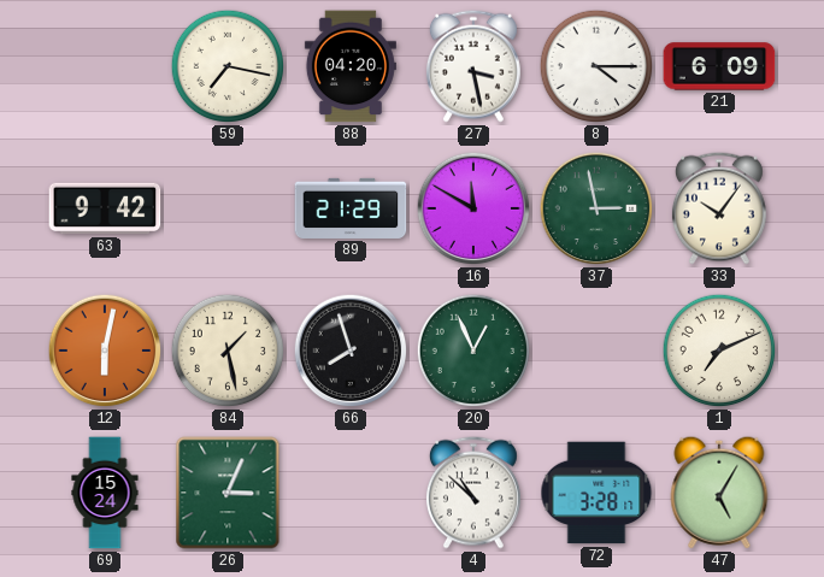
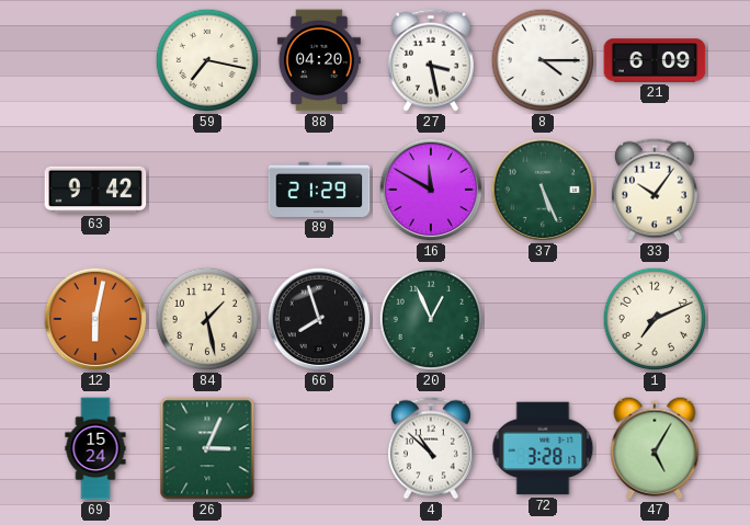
37: 2:58 -> 5:26
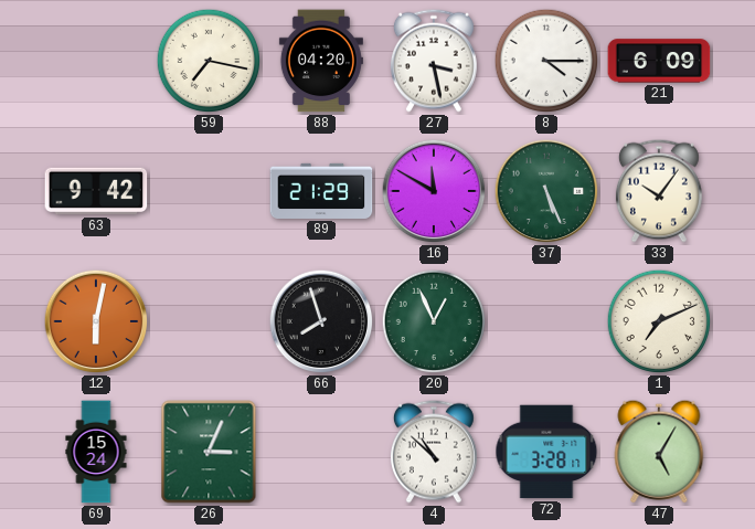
84: 1:28 -> none
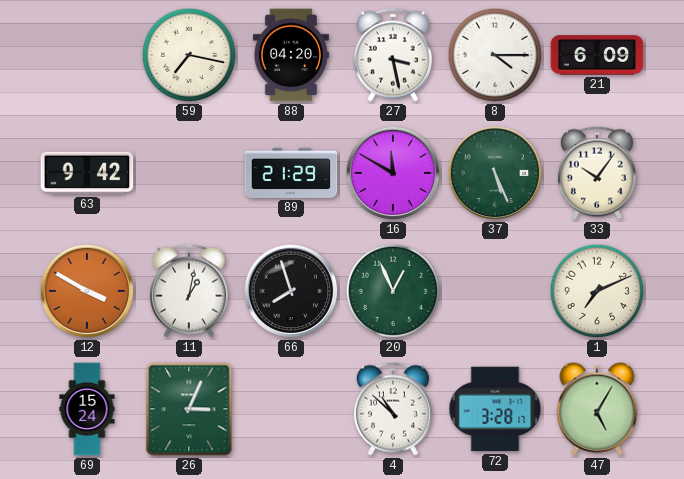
12: 6:02 -> 3:50
11: none -> 1:02
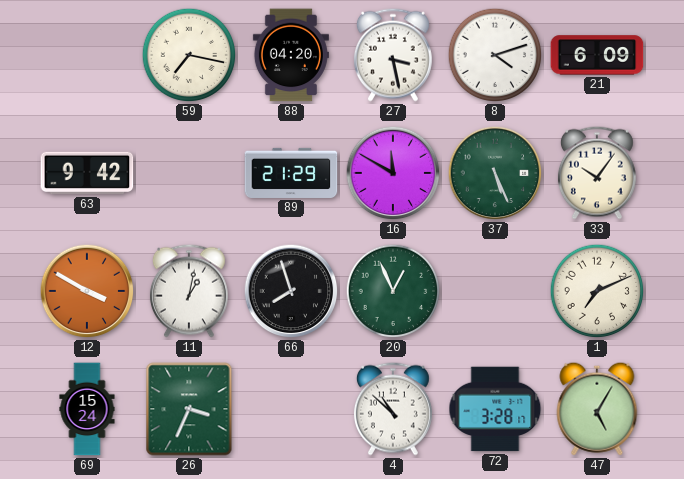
8: 4:15 -> 4:12
26: 3:04 -> 3:34
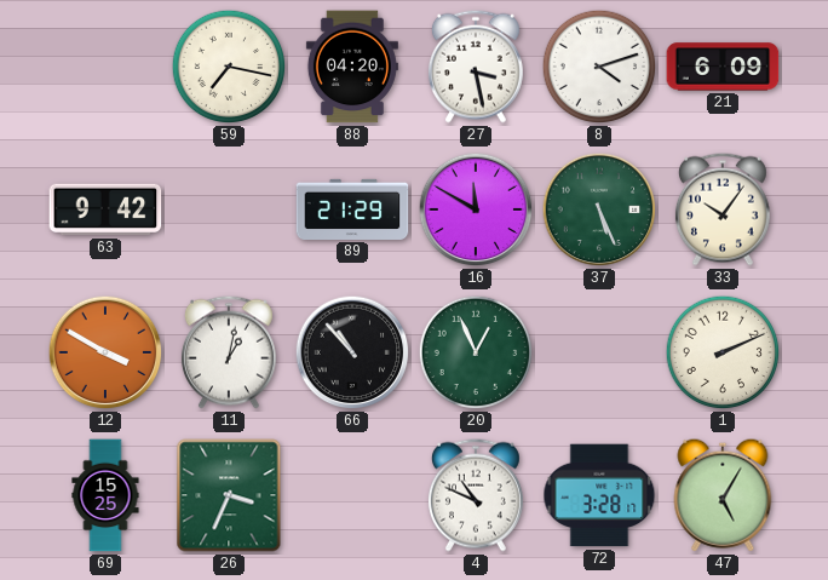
66: 7:57 -> 10:53
1: 7:11 -> 2:11
69: 15:24 -> 15:25
4: 10:52 -> 10:49
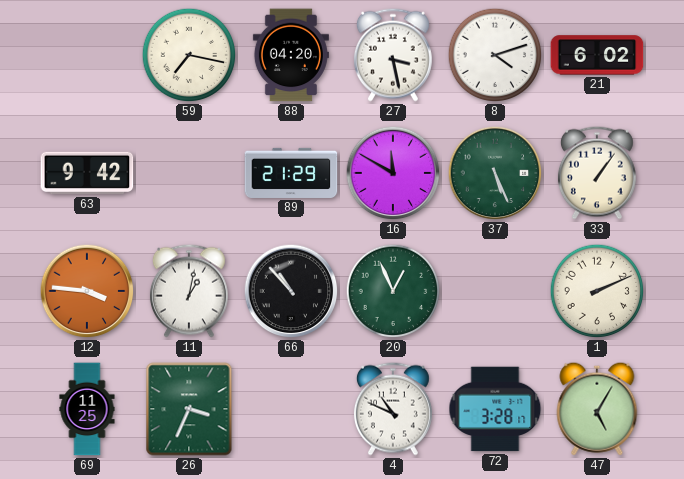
21: 6:09 -> 6:02
33: 10:06 -> 1:06
12: 3:50 -> 3:46
69: 15:25 -> 11:25
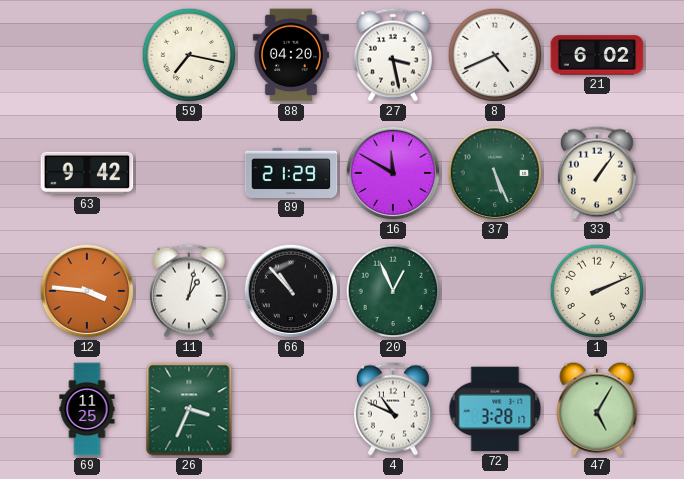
8: 4:12 -> 4:41
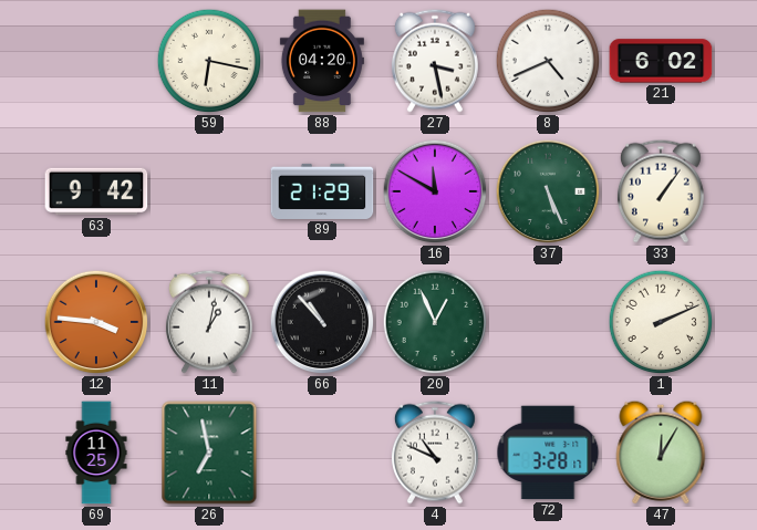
59: 7:17 -> 6:17
26: 3:34 -> 6:58
47: 5:05 -> 12:05
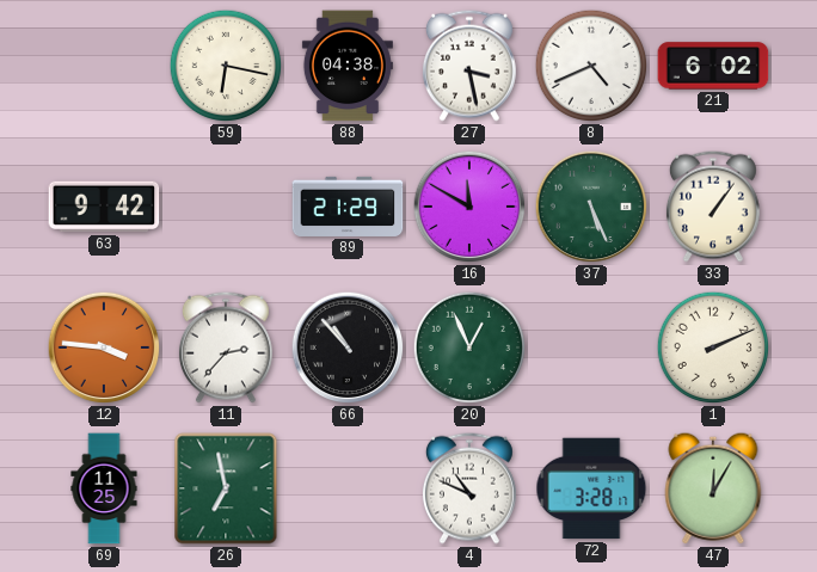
88: 04:20 -> 04:38
11: 1:02 -> 2:37
